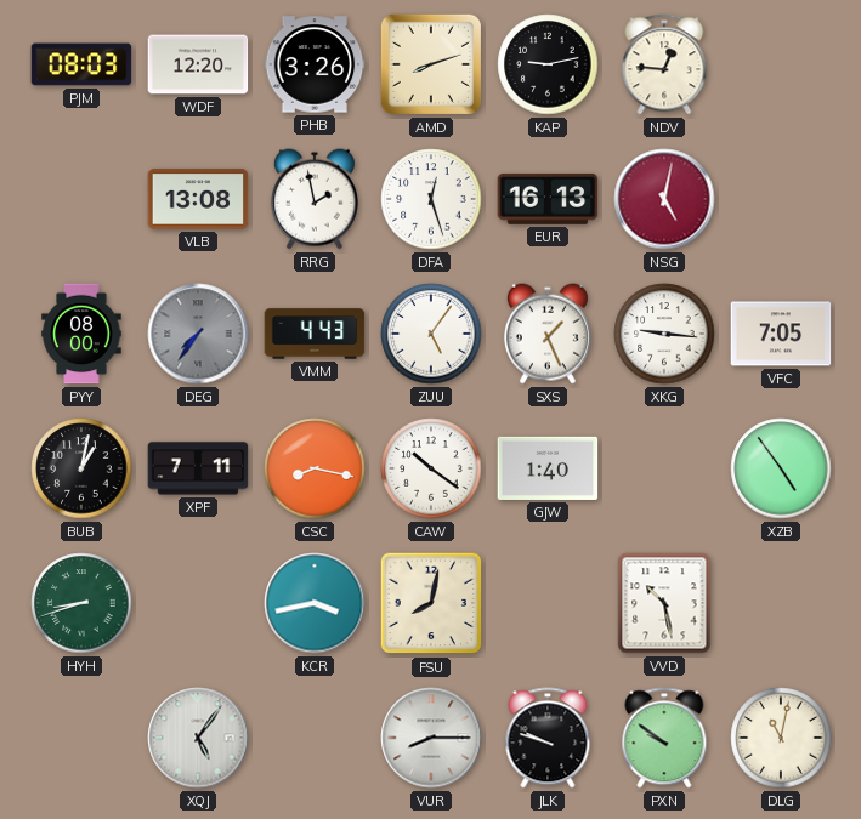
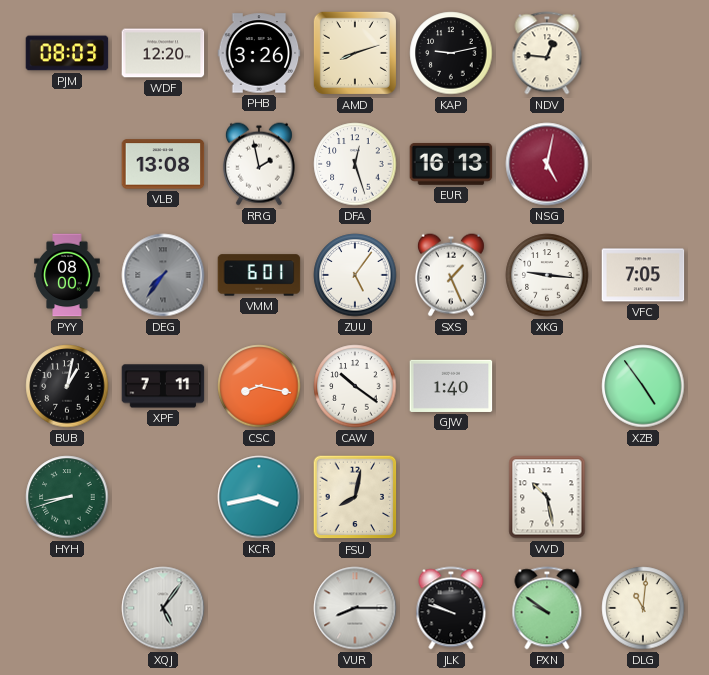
VMM: 4:43 -> 6:01
DLG: 11:02 -> 11:01
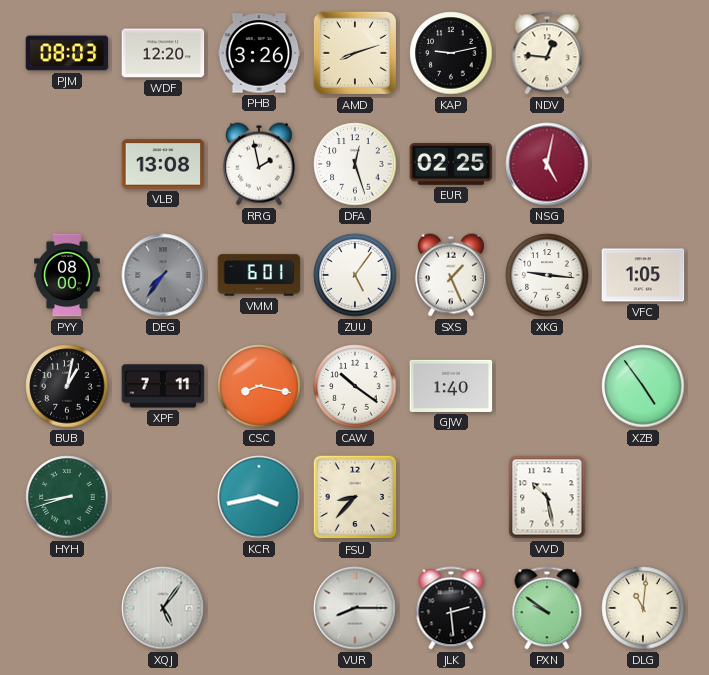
EUR: 16:13 -> 02:25
VFC: 7:05 -> 1:05
FSU: 8:02 -> 8:37
JLK: 9:48 -> 2:29
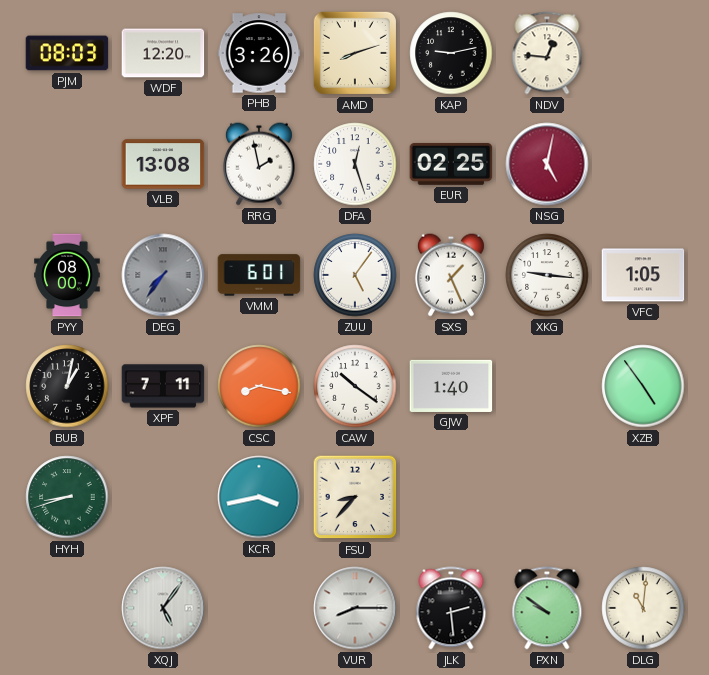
VVD: 10:28 -> none
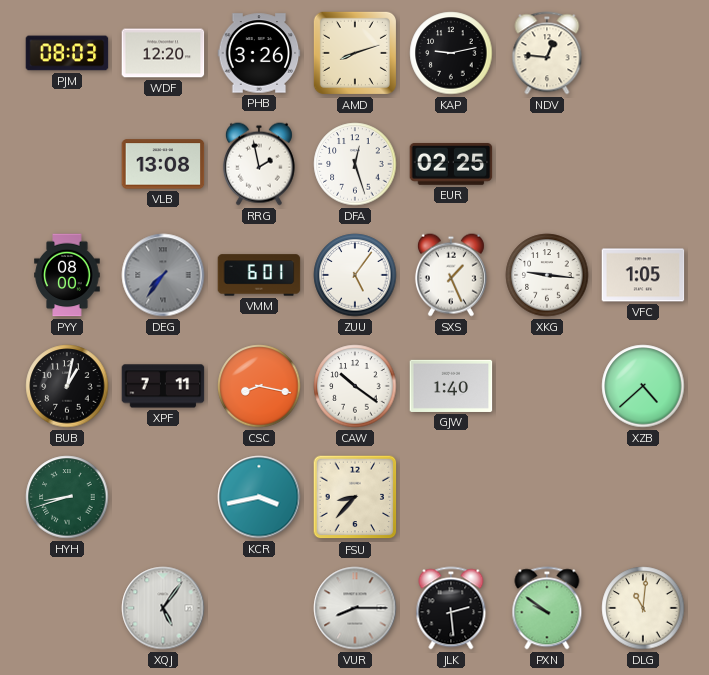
NSG: 5:02 -> none
XZB: 4:54 -> 4:38
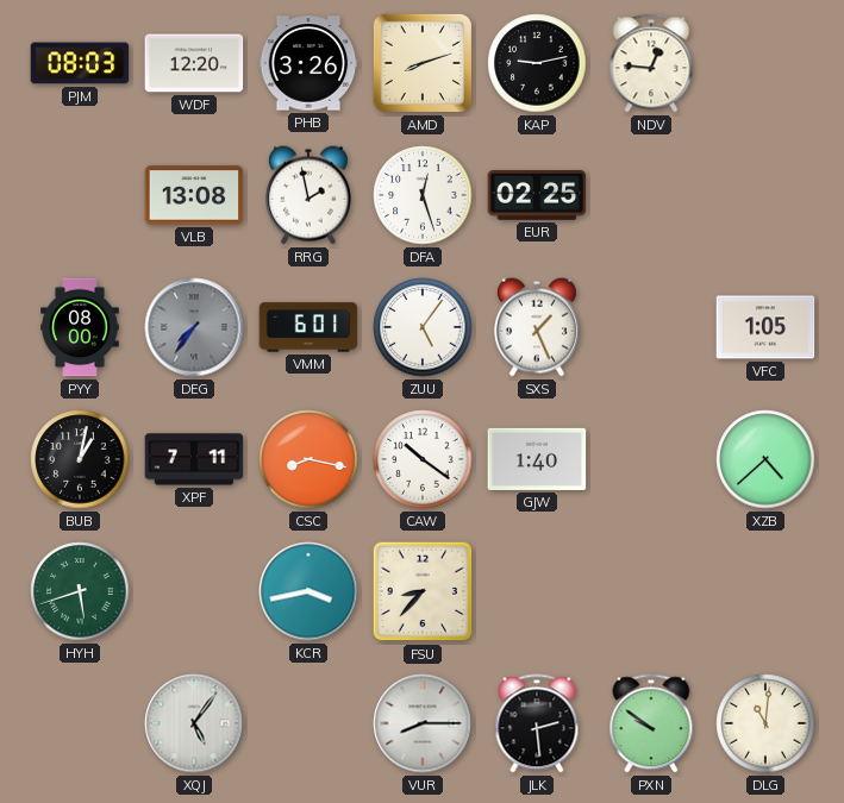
XKG: 9:16 -> none
HYH: 8:42 -> 5:42
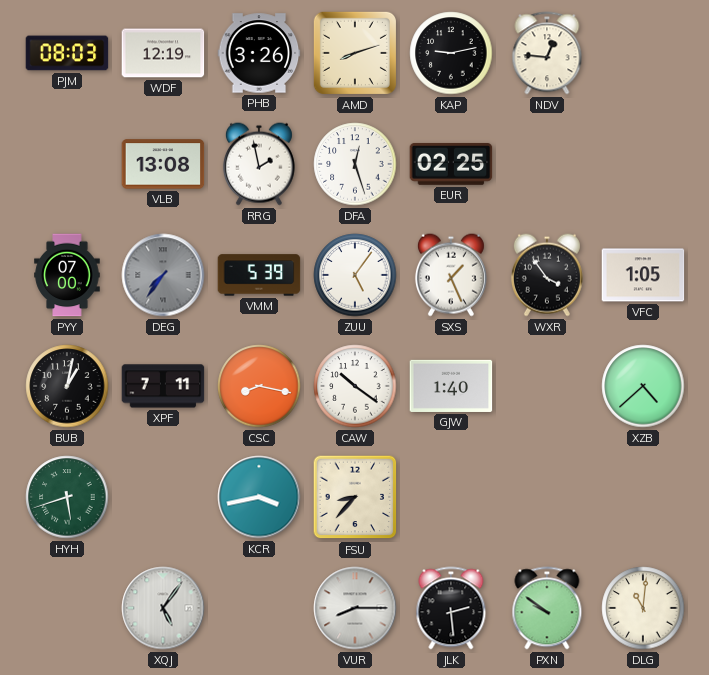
WDF: 12:20 -> 12:19
PYY: 08:00 -> 07:00
VMM: 6:01 -> 5:39
WXR: none -> 3:54
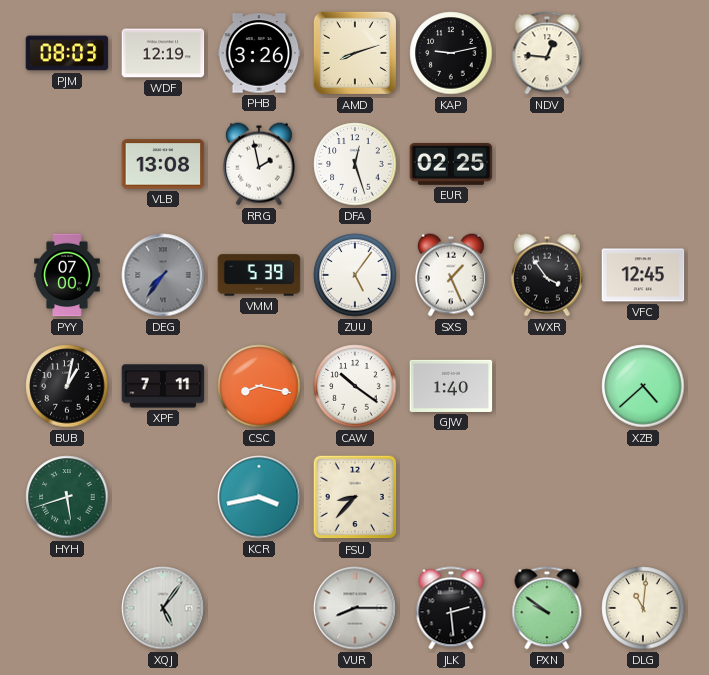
VFC: 1:05 -> 12:45
